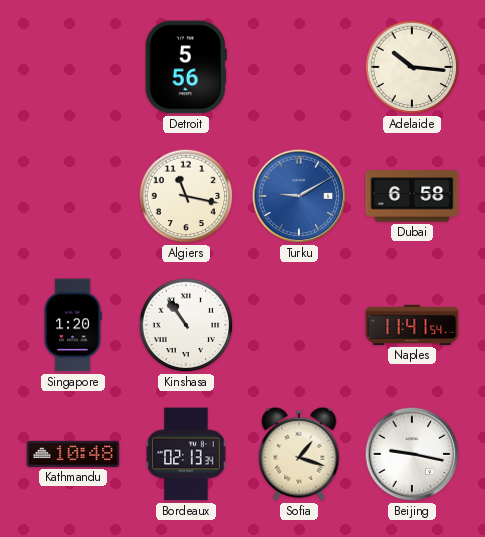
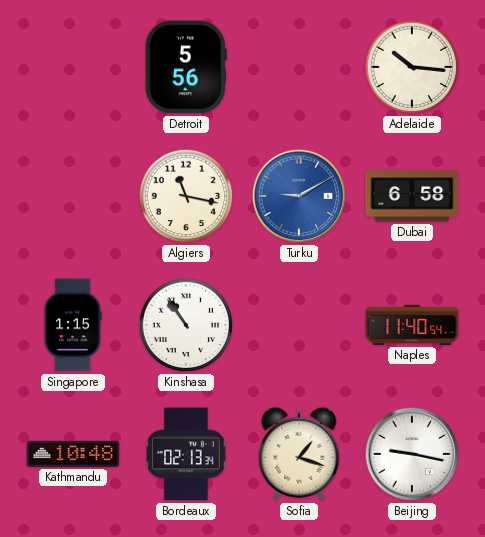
Singapore: 1:20 -> 1:15
Naples: 11:41 -> 11:40
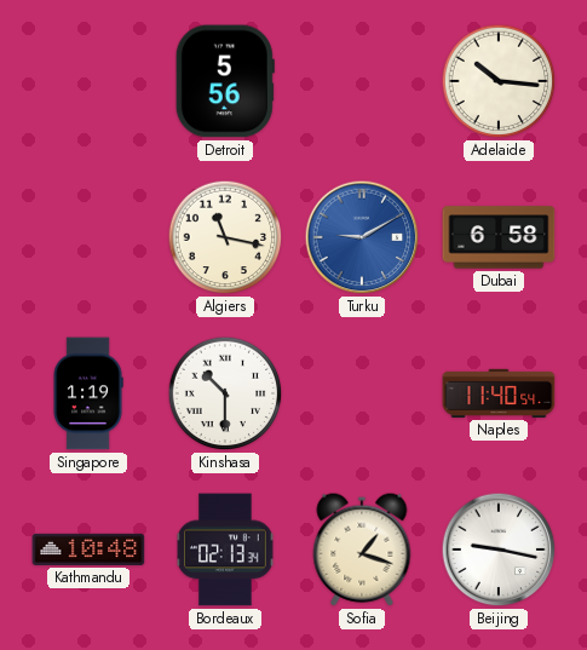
Singapore: 1:15 -> 1:19
Kinshasa: 10:54 -> 10:30
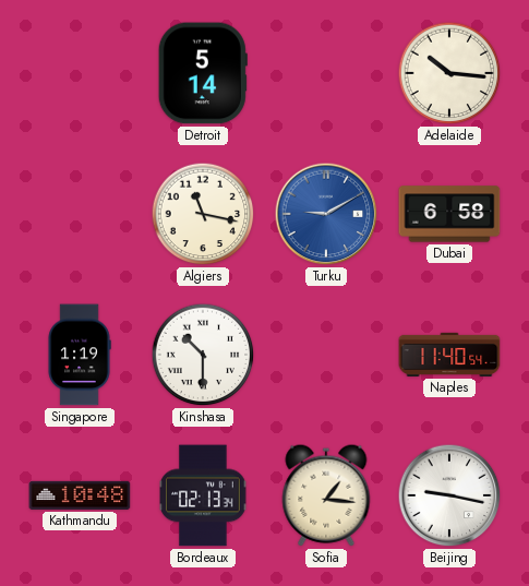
Detroit: 5:56 -> 5:14
Sofia: 1:18 -> 1:16
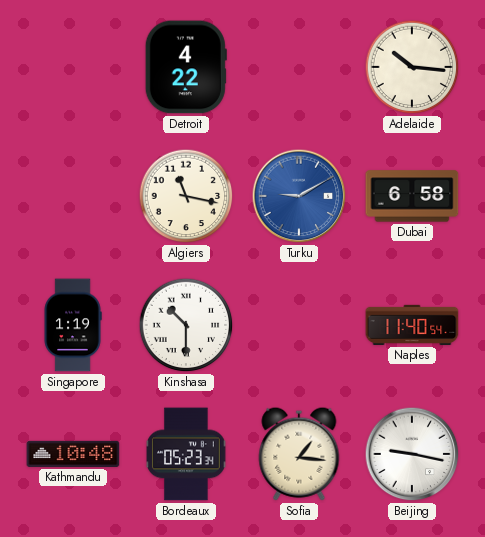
Detroit: 5:14 -> 4:22
Bordeaux: 02:13 -> 05:23
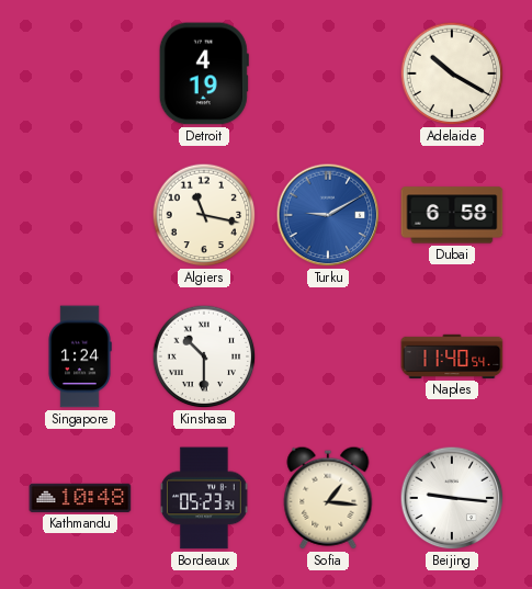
Detroit: 4:22 -> 4:19
Adelaide: 10:16 -> 10:20
Singapore: 1:19 -> 1:24
Beijing: 9:17 -> 9:16
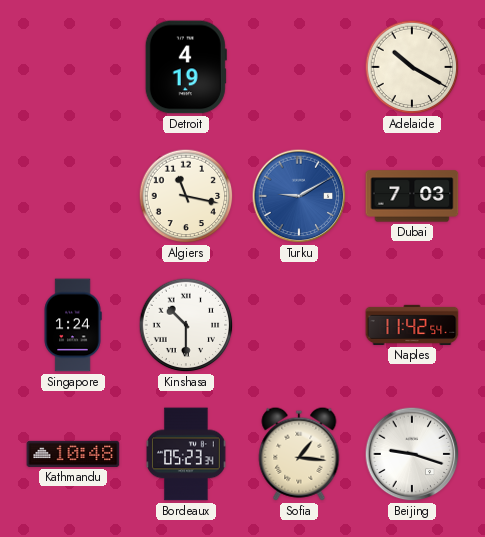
Dubai: 6:58 -> 7:03
Naples: 11:40 -> 11:42
Beijing: 9:16 -> 9:18
